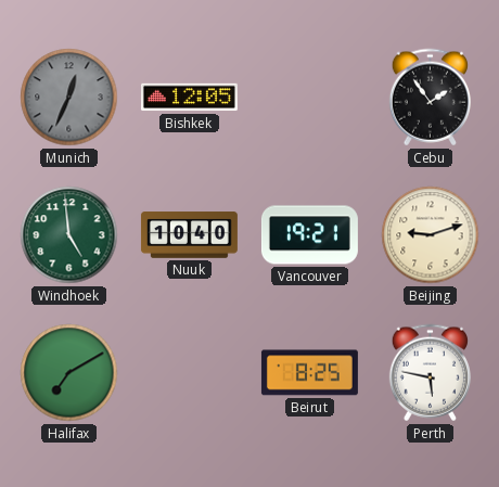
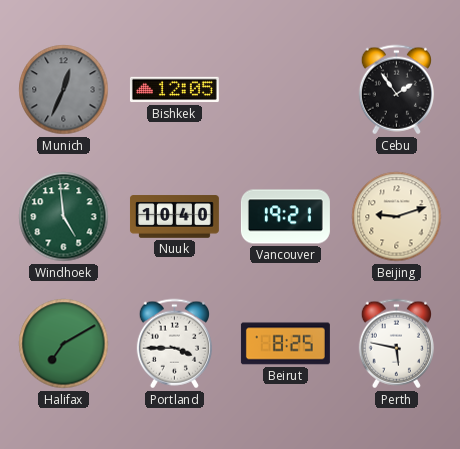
Portland: none -> 3:45
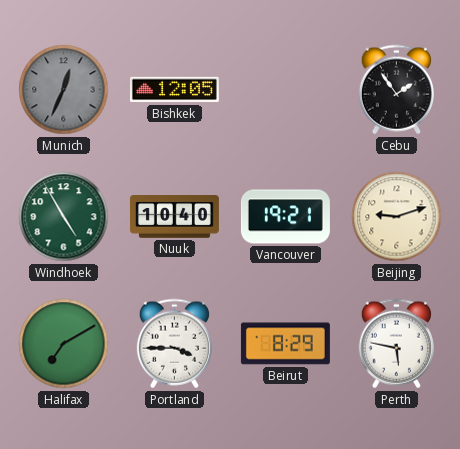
Windhoek: 4:59 -> 4:55
Beirut: 8:25 -> 8:29
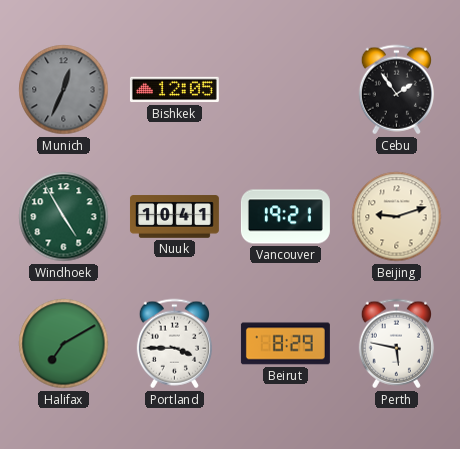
Nuuk: 10:40 -> 10:41
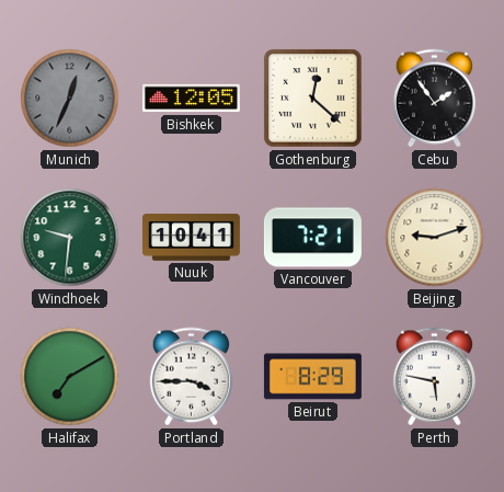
Gothenburg: none -> 12:22
Windhoek: 4:55 -> 9:31
Vancouver: 19:21 -> 7:21
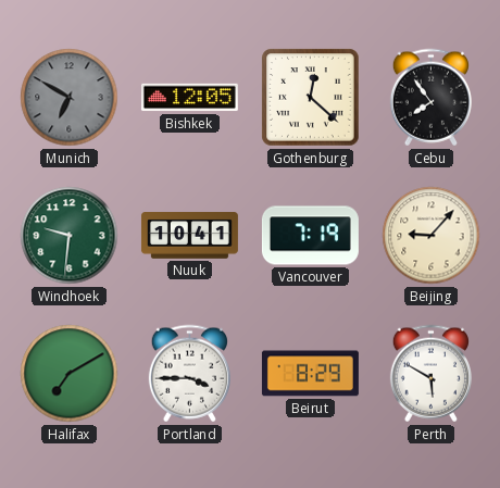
Munich: 12:34 -> 6:50
Cebu: 1:54 -> 7:54
Vancouver: 7:21 -> 7:19
Beijing: 9:12 -> 9:07
Perth: 5:47 -> 5:50
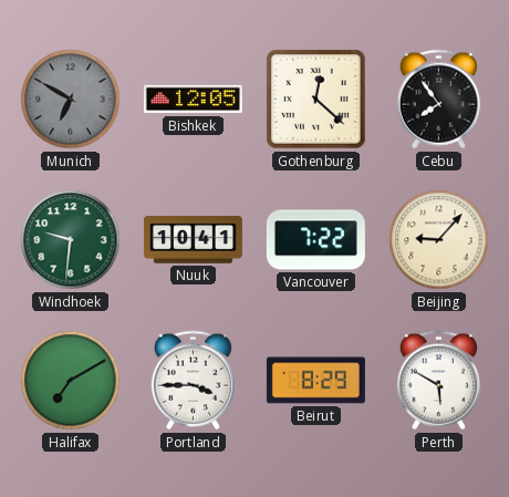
Vancouver: 7:19 -> 7:22
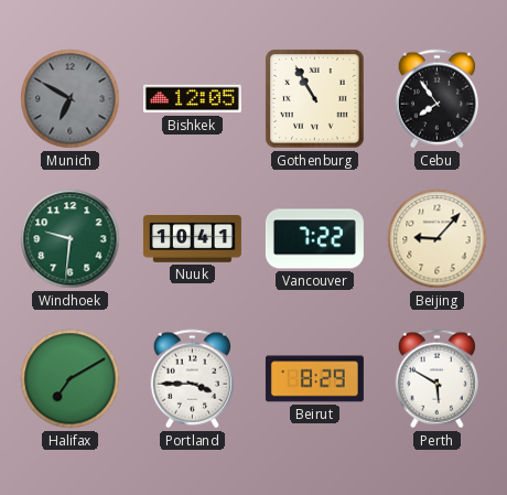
Gothenburg: 12:22 -> 10:55
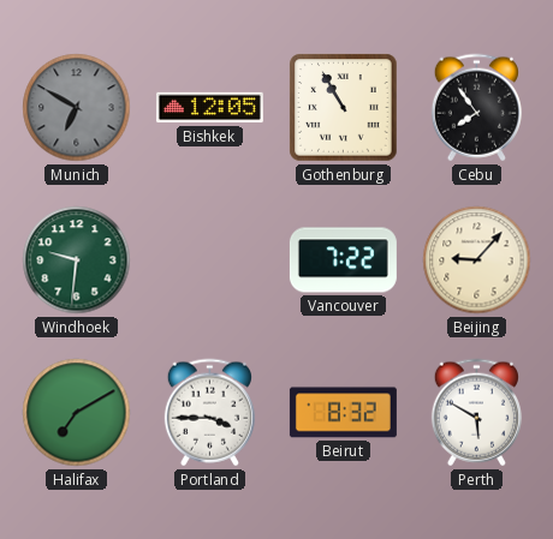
Nuuk: 10:41 -> none
Beirut: 8:29 -> 8:32
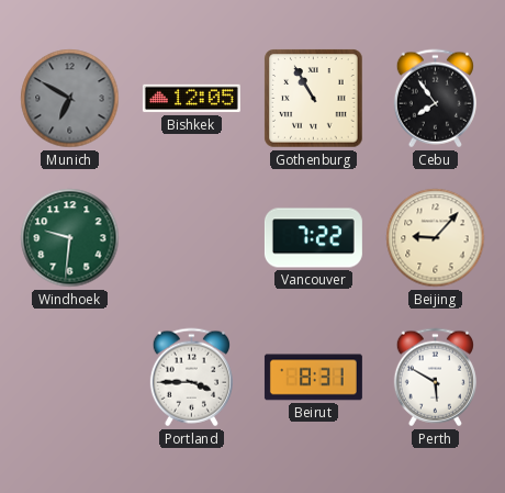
Halifax: 7:10 -> none
Beirut: 8:32 -> 8:31
